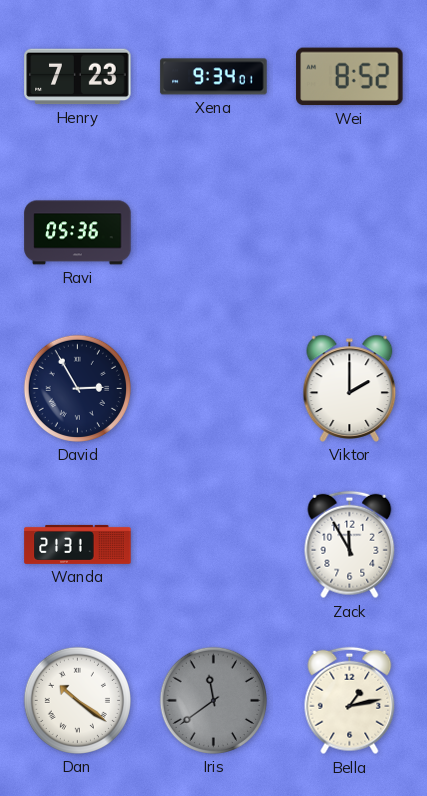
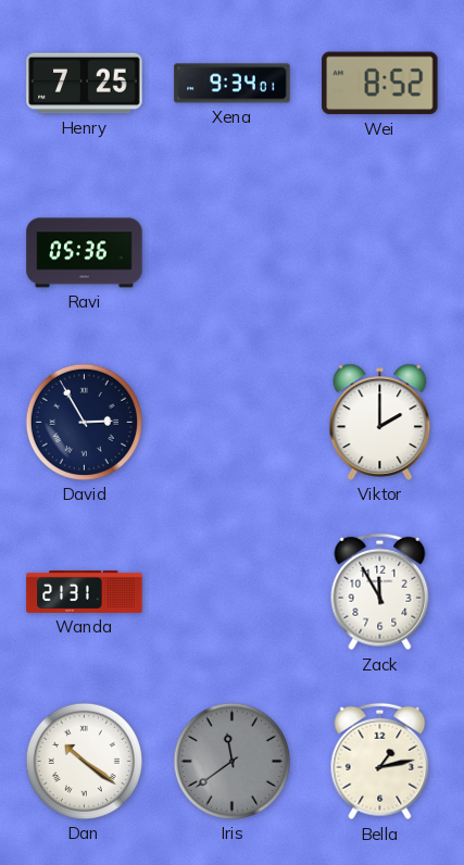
Henry: 7:23 -> 7:25
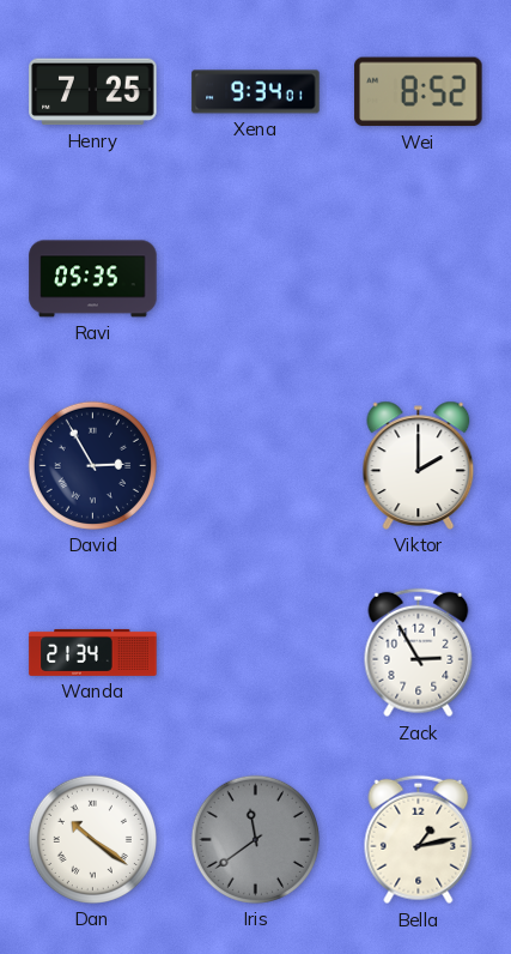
Ravi: 05:36 -> 05:35
Wanda: 21:31 -> 21:34
Zack: 11:55 -> 2:55
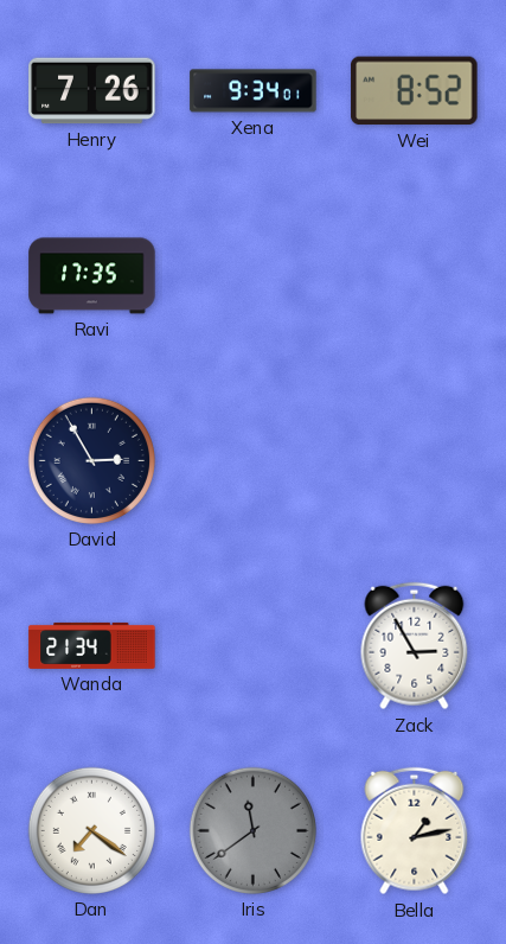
Henry: 7:25 -> 7:26
Ravi: 05:35 -> 17:35
Viktor: 2:00 -> none
Dan: 10:21 -> 7:21
